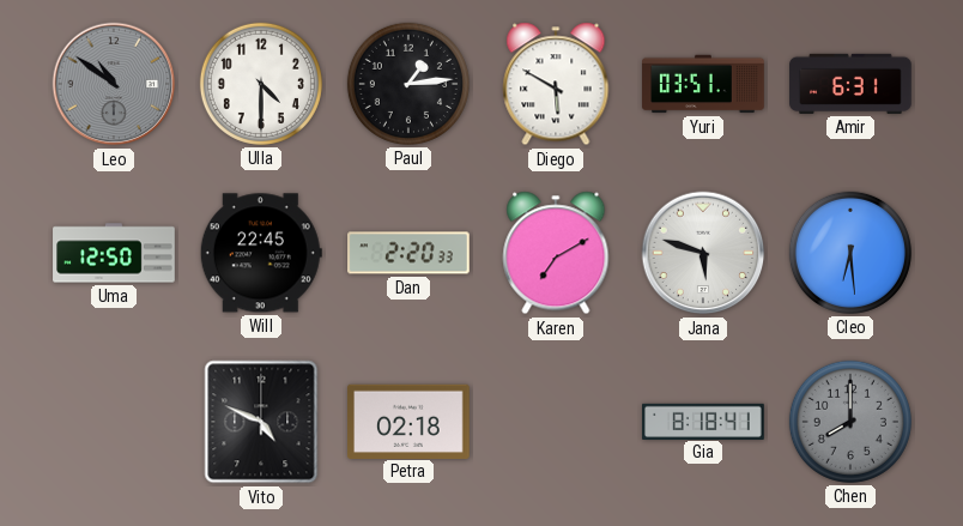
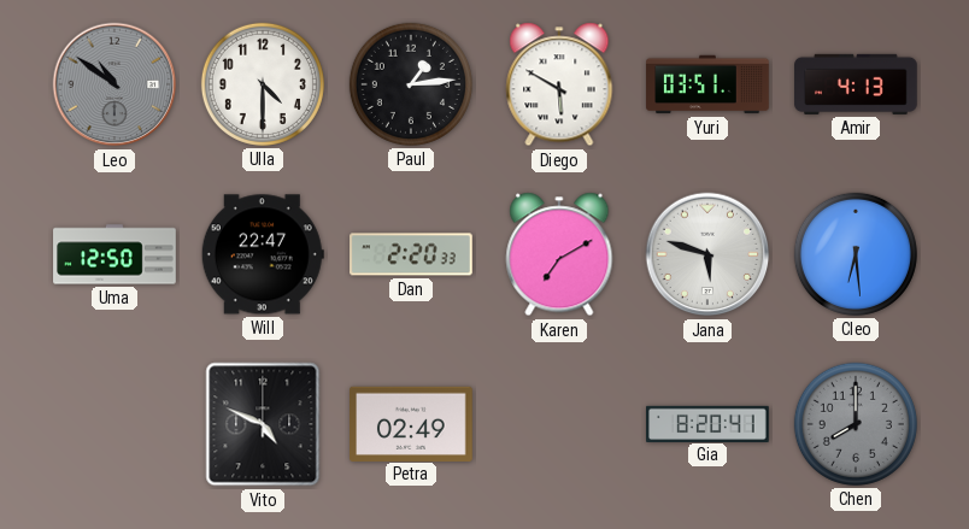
Amir: 6:31 -> 4:13
Will: 22:45 -> 22:47
Petra: 02:18 -> 02:49
Gia: 8:18 -> 8:20
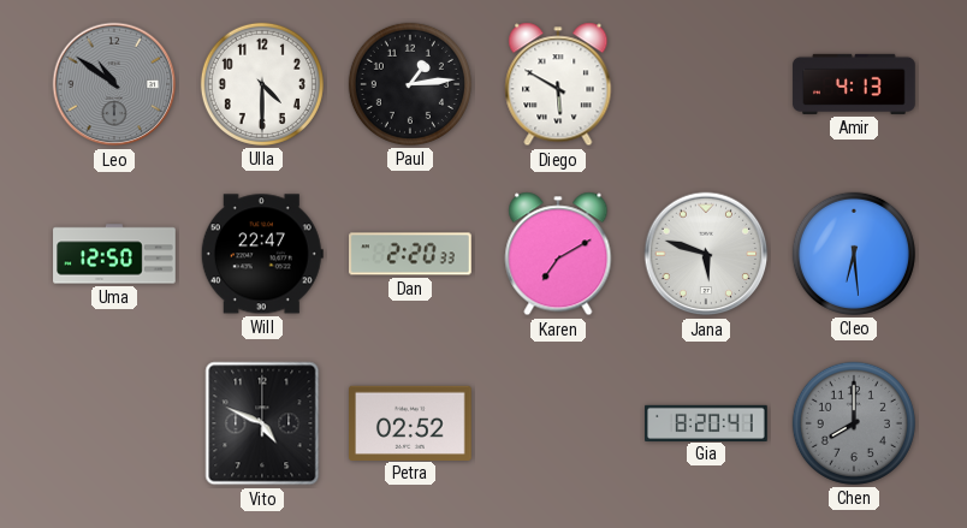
Yuri: 03:51 -> none
Petra: 02:49 -> 02:52
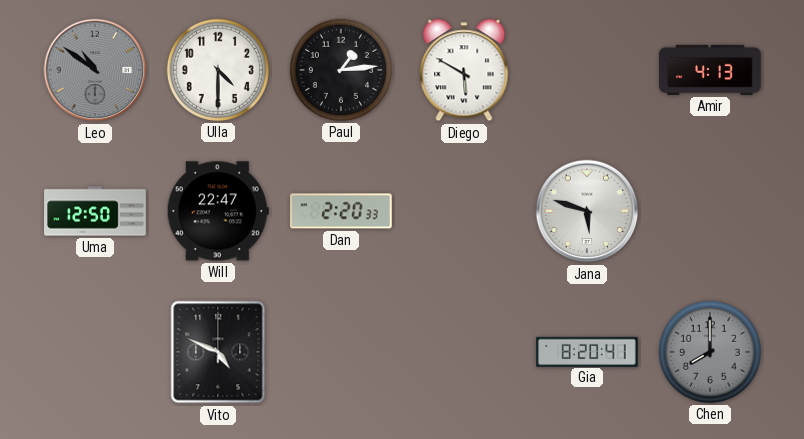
Karen: 7:10 -> none
Cleo: 6:29 -> none
Petra: 02:52 -> none
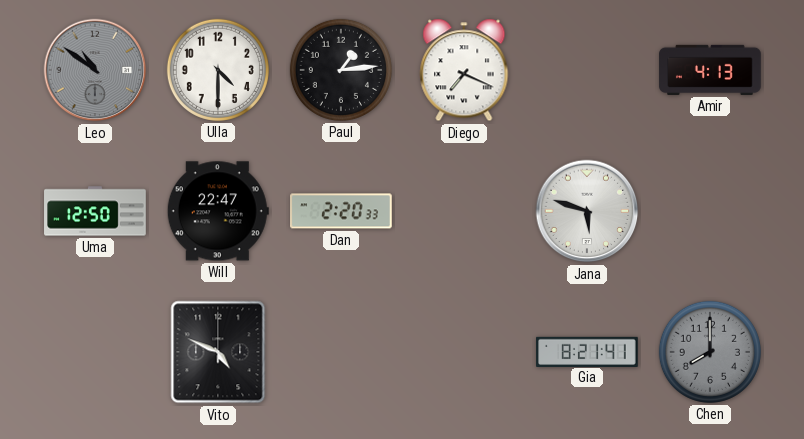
Diego: 5:50 -> 7:19
Gia: 8:20 -> 8:21
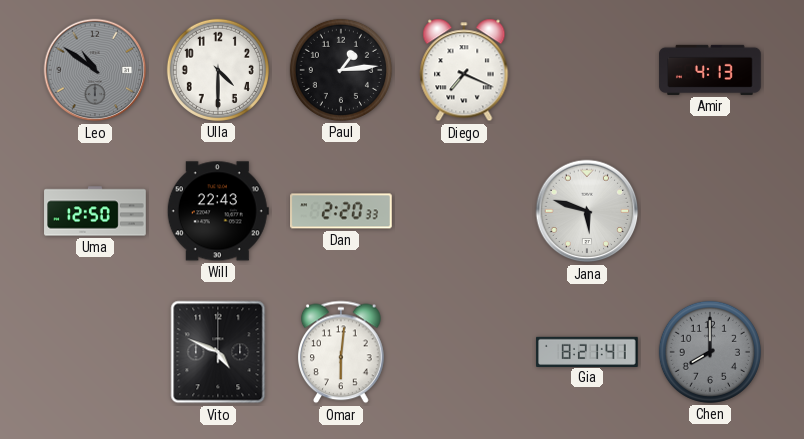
Will: 22:47 -> 22:43
Omar: none -> 6:01
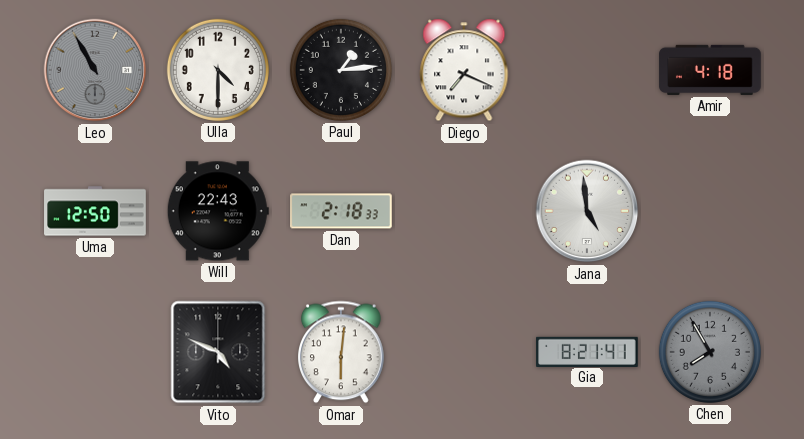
Leo: 10:51 -> 10:55
Amir: 4:13 -> 4:18
Dan: 2:20 -> 2:18
Jana: 5:48 -> 4:59
Chen: 8:00 -> 7:55
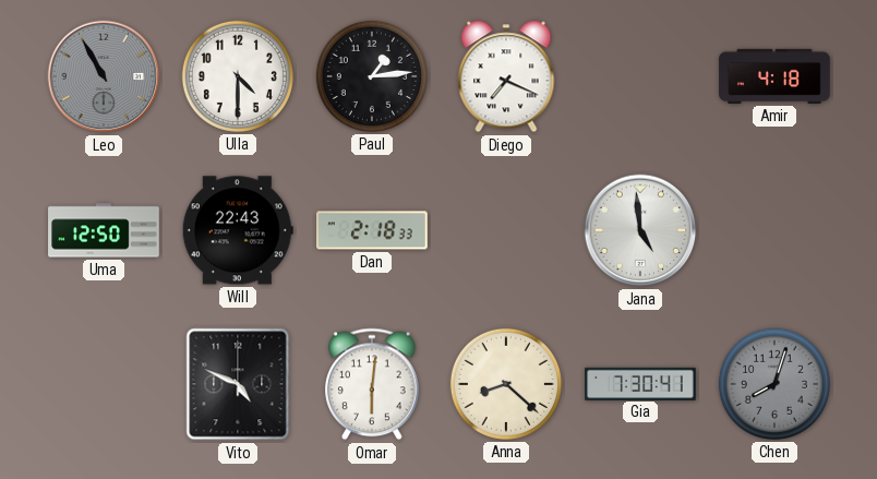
Anna: none -> 8:22
Gia: 8:21 -> 7:30
Chen: 7:55 -> 8:03
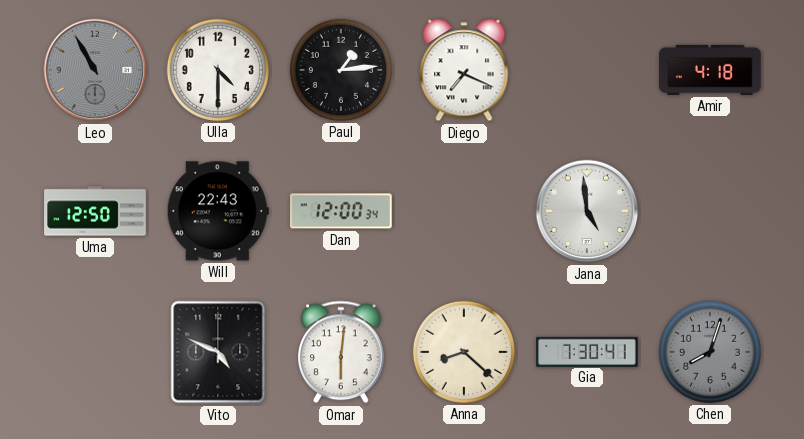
Dan: 2:18 -> 12:00
